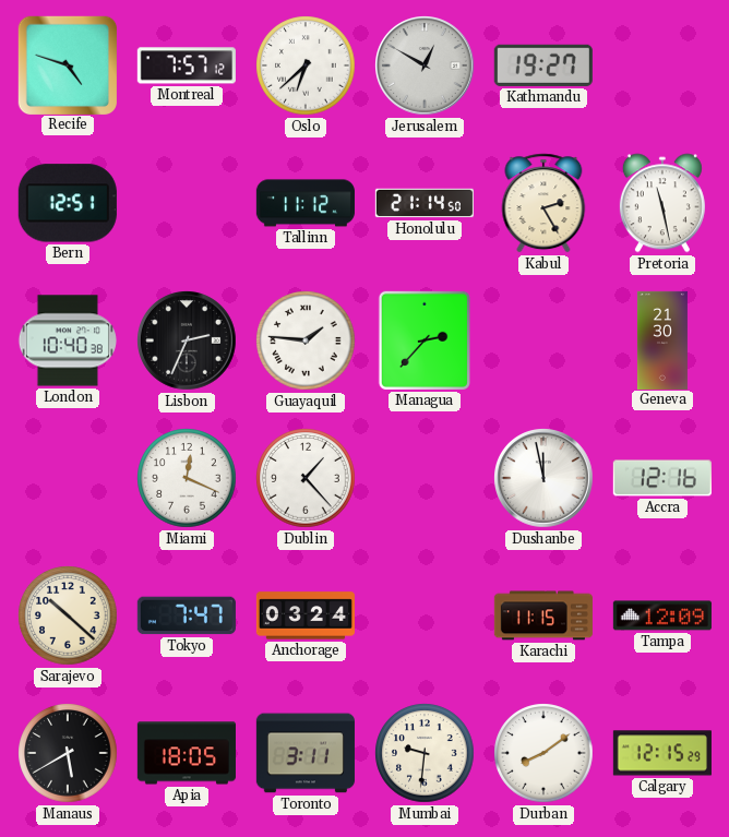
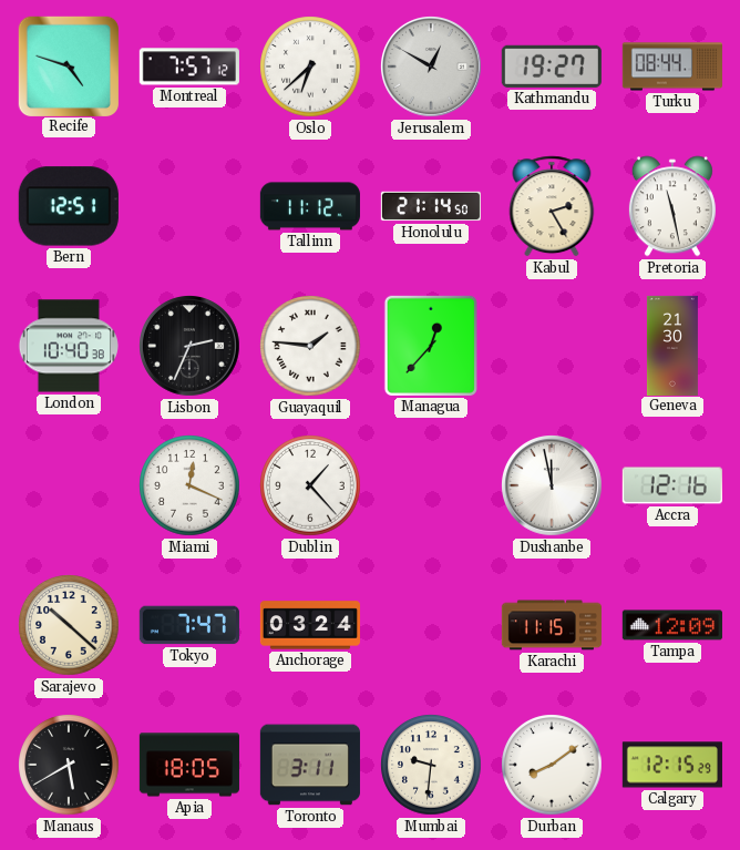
Turku: none -> 08:44
Managua: 2:37 -> 12:37
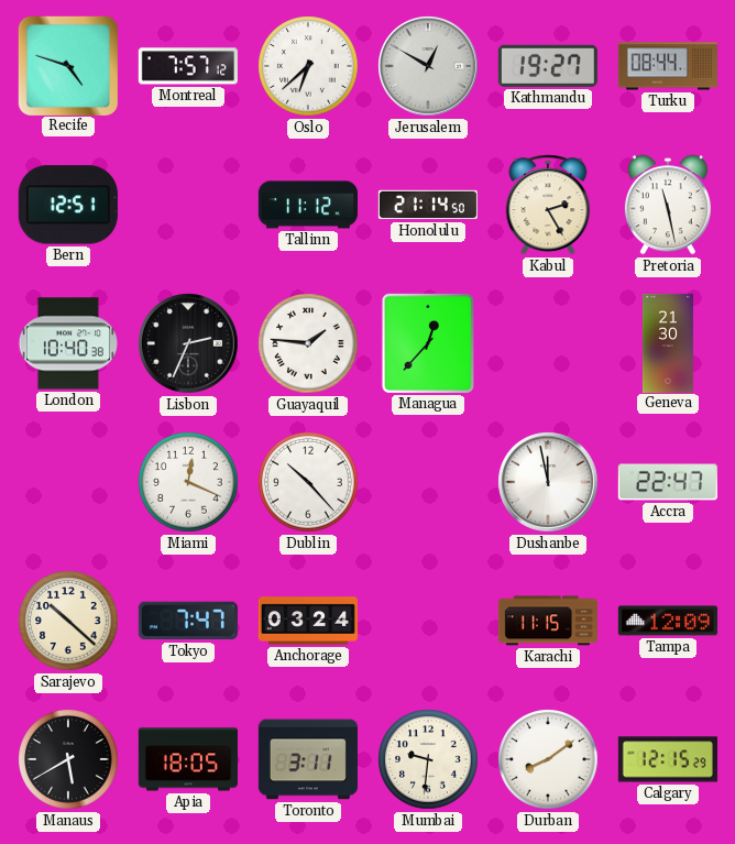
Dublin: 1:23 -> 10:23
Accra: 12:16 -> 22:47
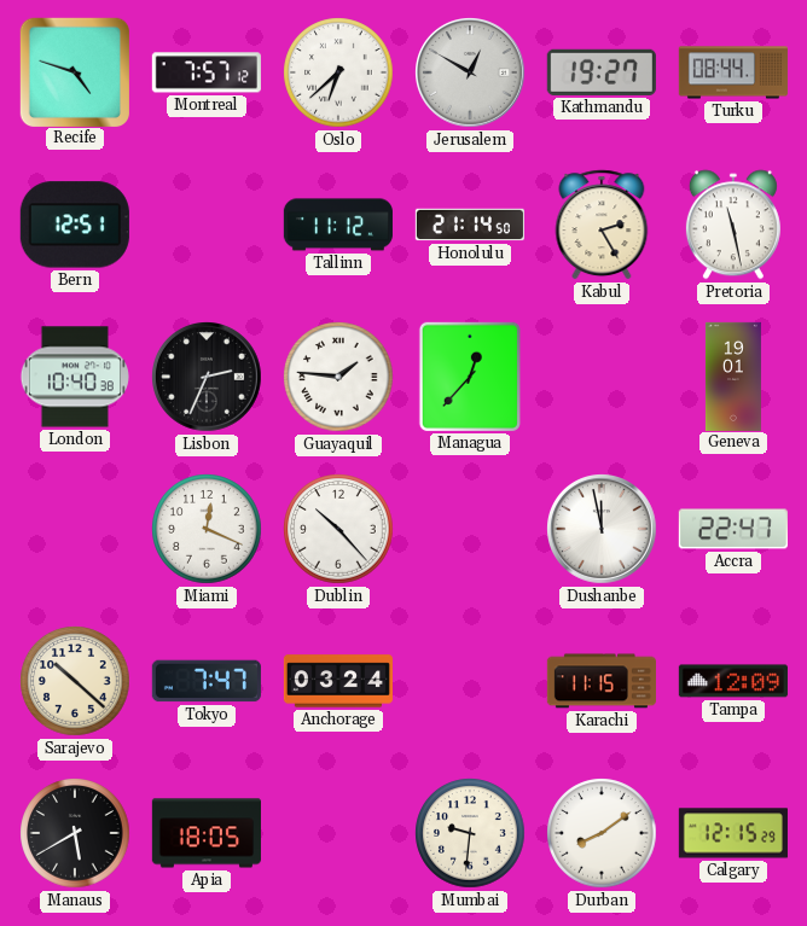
Geneva: 21:30 -> 19:01
Toronto: 3:11 -> none
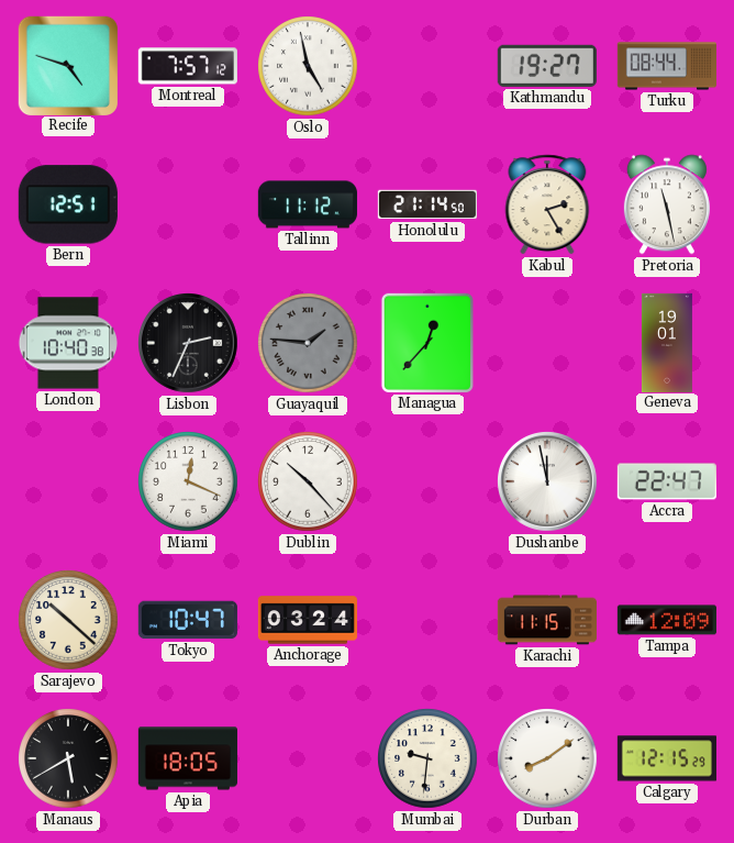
Oslo: 6:38 -> 4:58
Jerusalem: 12:50 -> none
Guayaquil dial: white -> grey
Tokyo: 7:47 -> 10:47
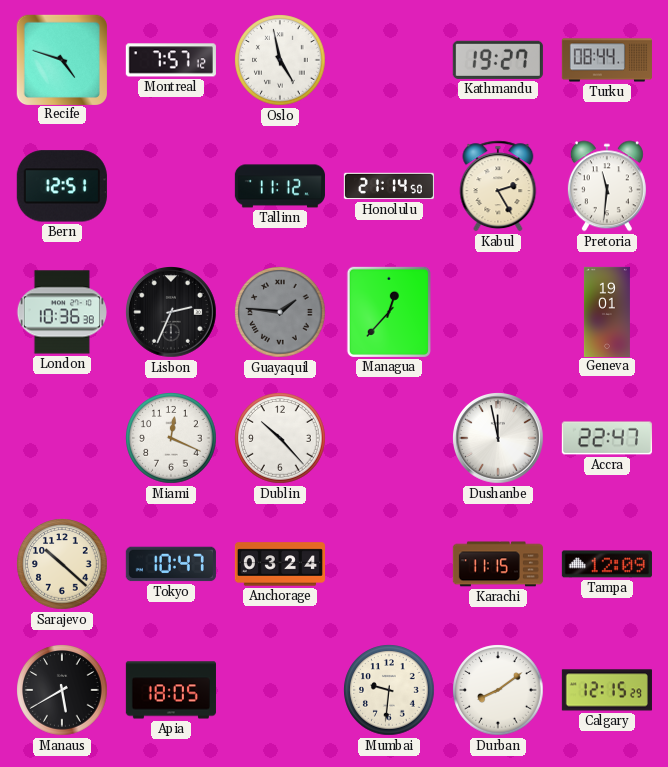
Pretoria: 11:28 -> 11:31
London: 10:40 -> 10:36
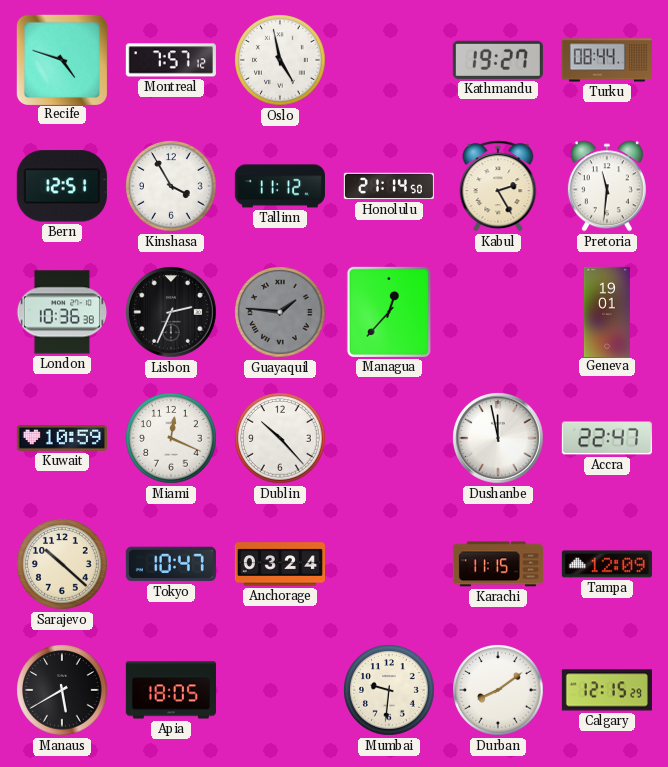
Kinshasa: none -> 3:55
Kuwait: none -> 10:59
